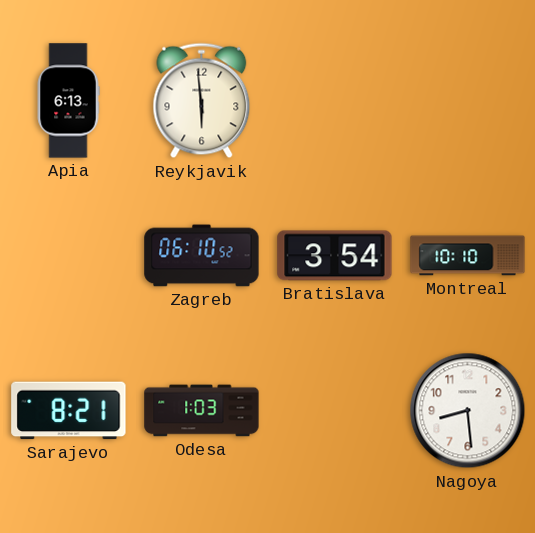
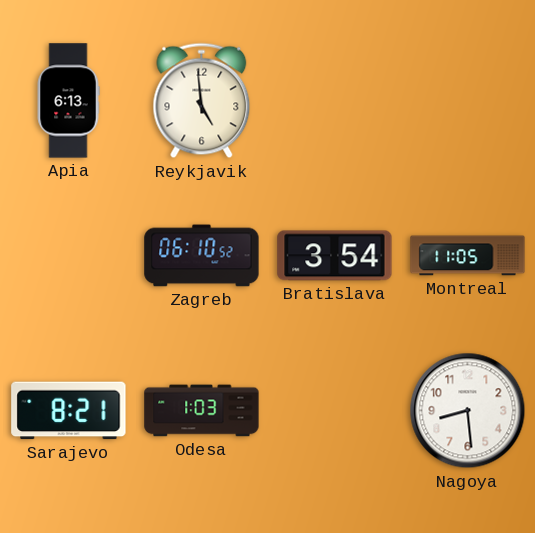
Reykjavik: 5:59 -> 4:59
Montreal: 10:10 -> 11:05
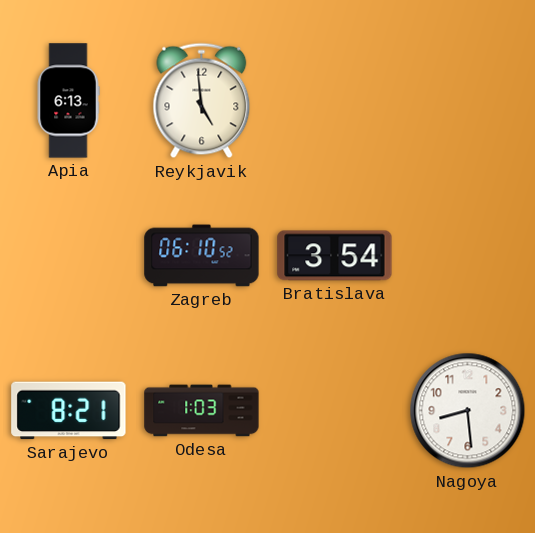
Montreal: 11:05 -> none
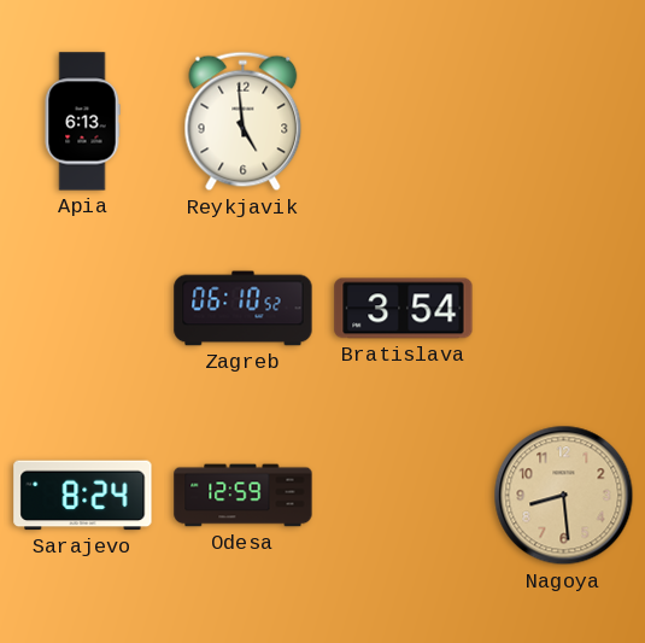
Sarajevo: 8:21 -> 8:24
Odesa: 1:03 -> 12:59
Nagoya dial: white -> champagne
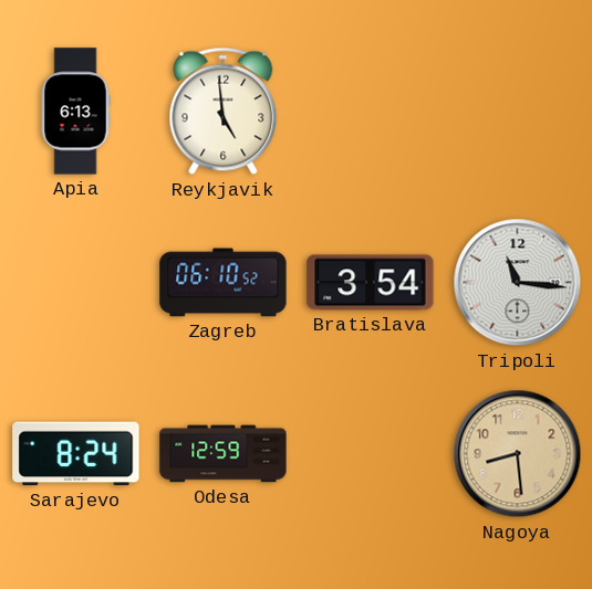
Tripoli: none -> 11:16
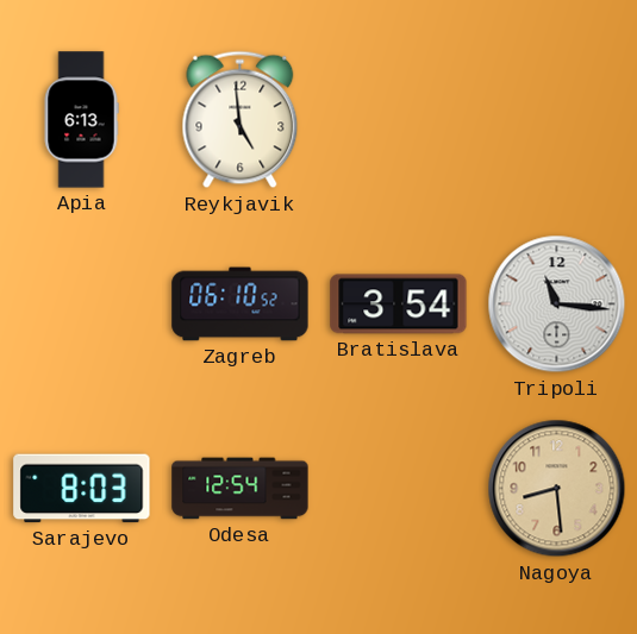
Sarajevo: 8:24 -> 8:03
Odesa: 12:59 -> 12:54
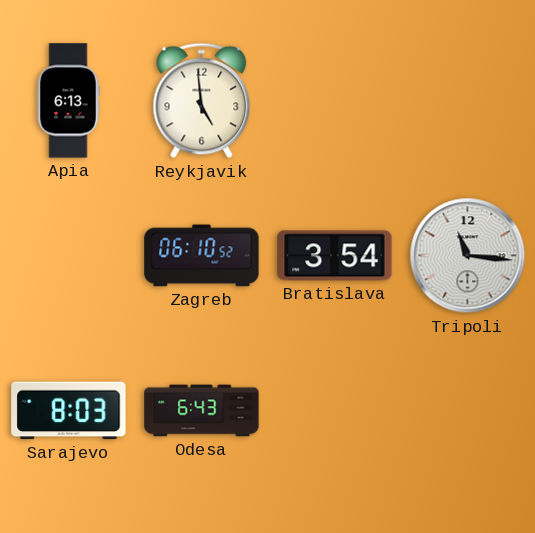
Odesa: 12:54 -> 6:43
Nagoya: 8:29 -> none
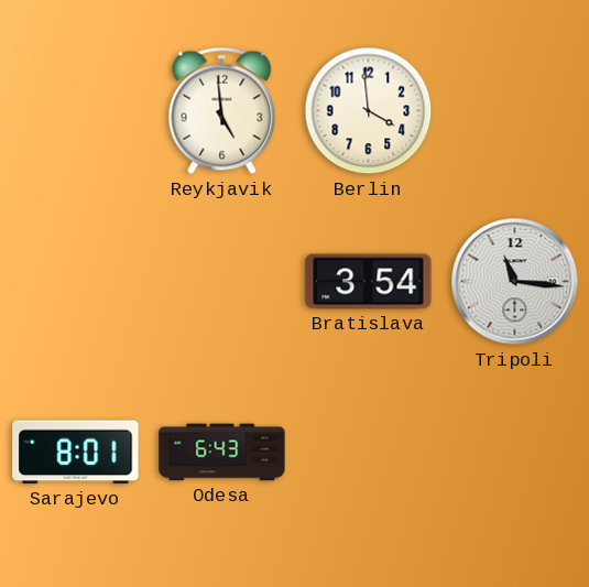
Apia: 6:13 -> none
Berlin: none -> 3:59
Zagreb: 06:10 -> none
Sarajevo: 8:03 -> 8:01
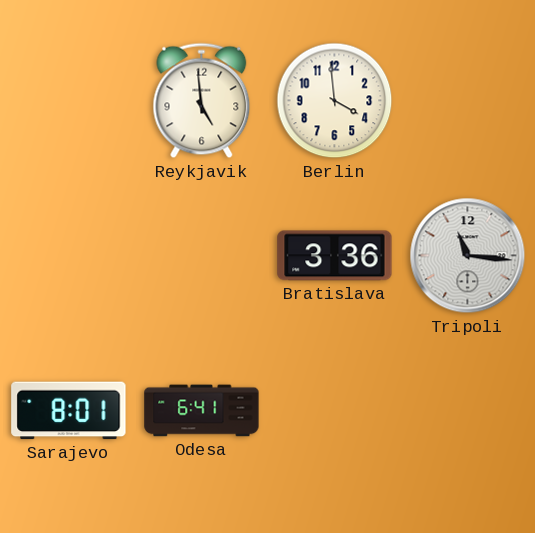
Bratislava: 3:54 -> 3:36
Odesa: 6:43 -> 6:41
